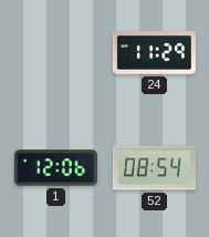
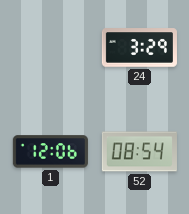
24: 11:29 -> 3:29
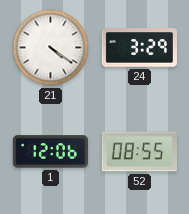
21: none -> 4:21
52: 08:54 -> 08:55
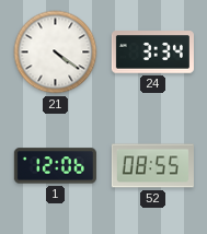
24: 3:29 -> 3:34
